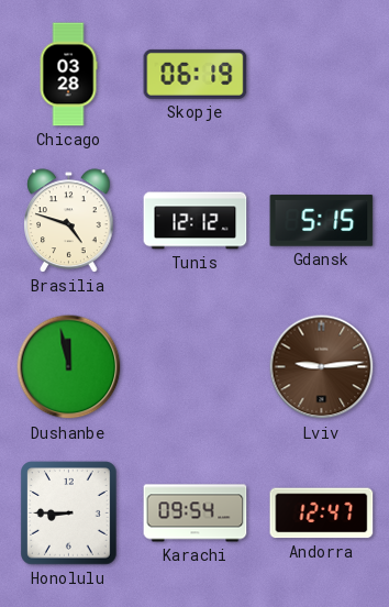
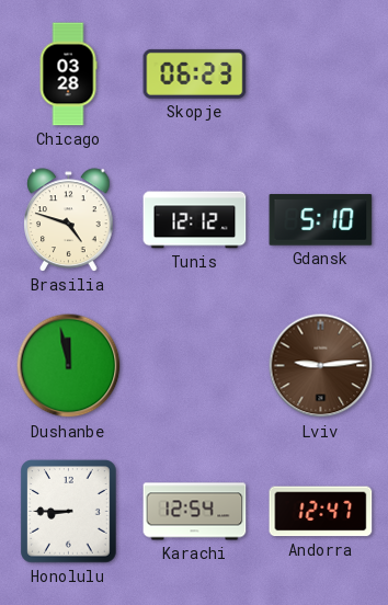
Skopje: 06:19 -> 06:23
Gdansk: 5:15 -> 5:10
Karachi: 09:54 -> 12:54
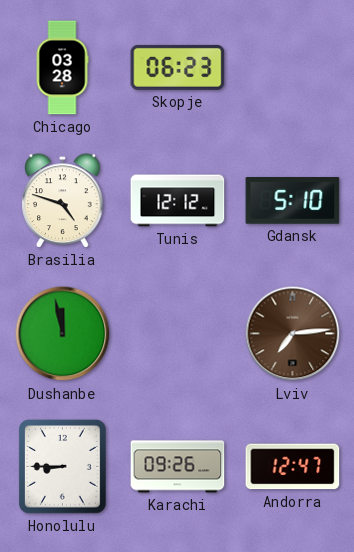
Lviv: 9:14 -> 7:14
Karachi: 12:54 -> 09:26
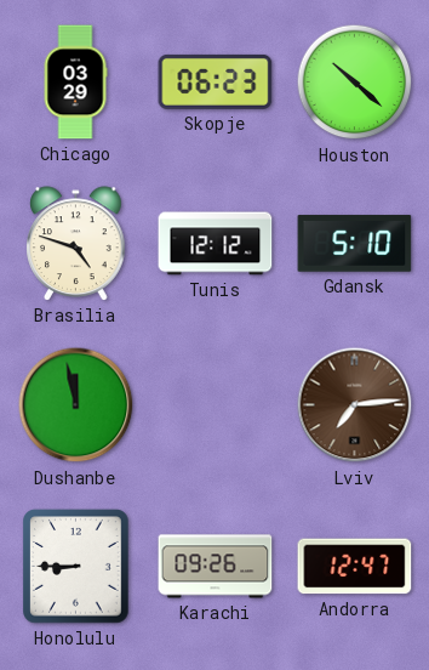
Chicago: 03:28 -> 03:29
Houston: none -> 10:22
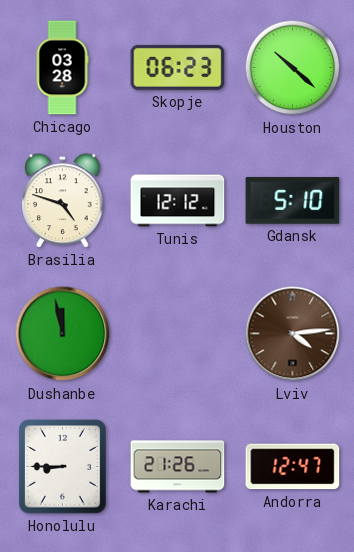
Chicago: 03:29 -> 03:28
Lviv: 7:14 -> 4:14
Karachi: 09:26 -> 21:26
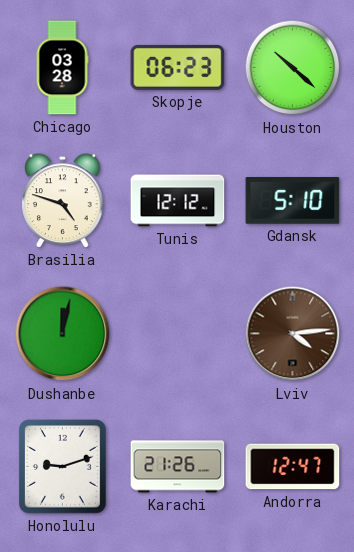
Dushanbe: 11:58 -> 12:02
Honolulu: 8:45 -> 9:12
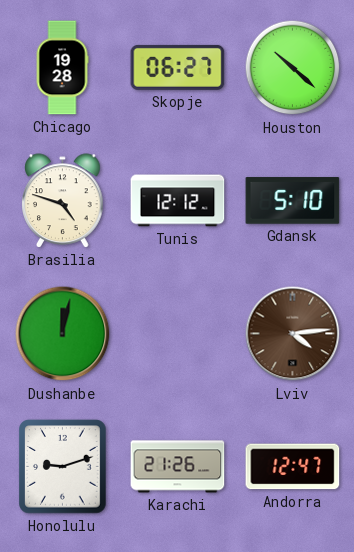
Chicago: 03:28 -> 19:28
Skopje: 06:23 -> 06:27
